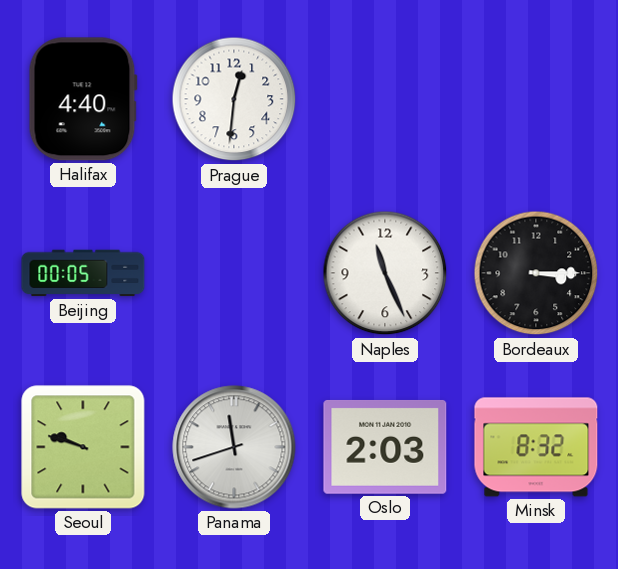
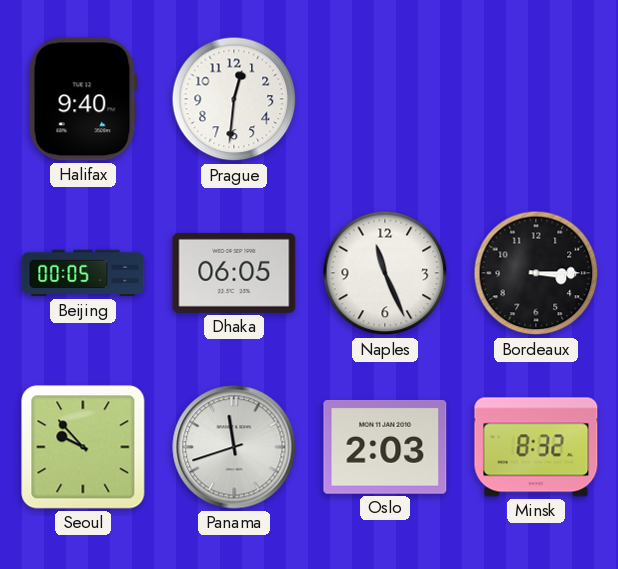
Halifax: 4:40 -> 9:40
Dhaka: none -> 06:05
Seoul: 9:48 -> 9:53
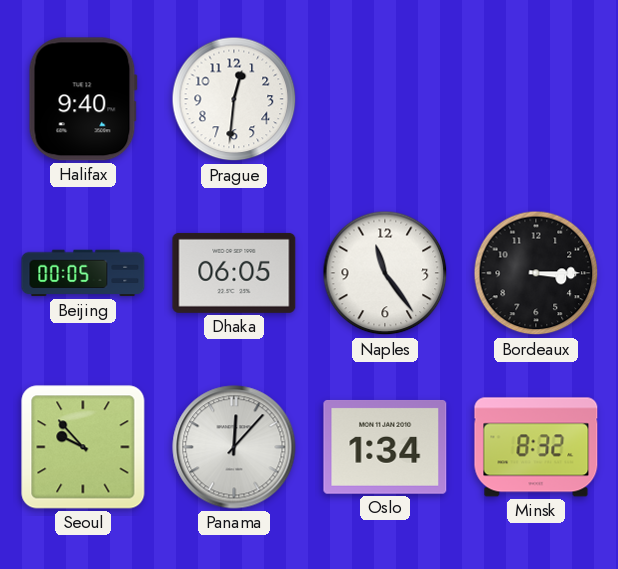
Naples: 11:26 -> 11:24
Panama: 11:42 -> 12:07
Oslo: 2:03 -> 1:34
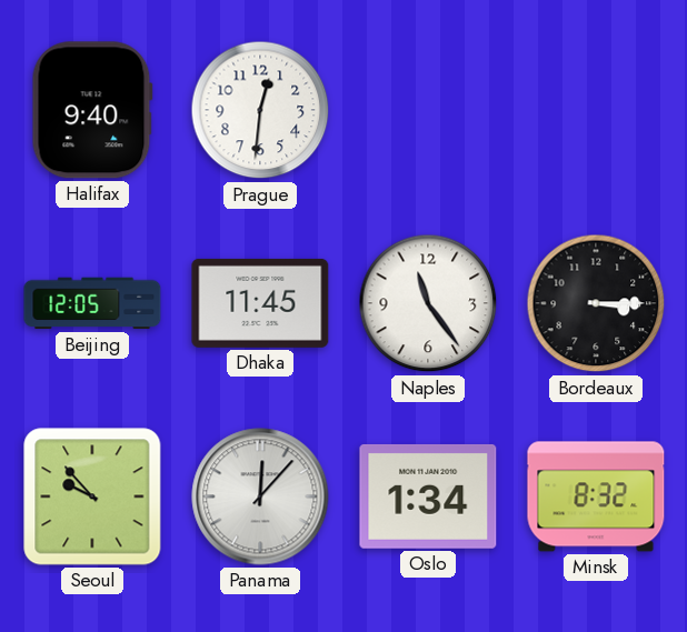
Beijing: 00:05 -> 12:05
Dhaka: 06:05 -> 11:45
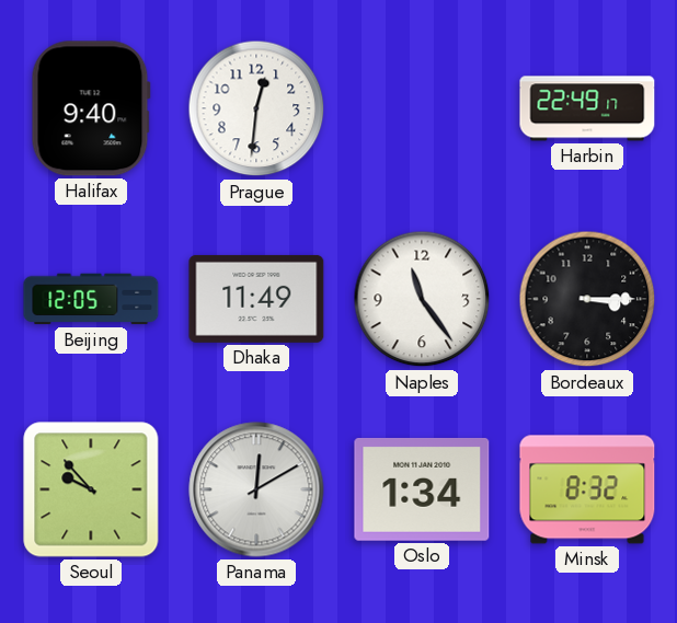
Harbin: none -> 22:49
Dhaka: 11:45 -> 11:49
Panama: 12:07 -> 12:10
